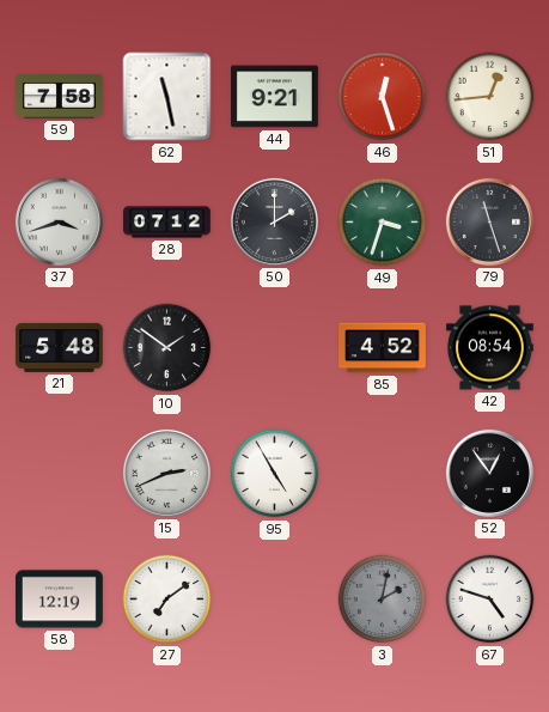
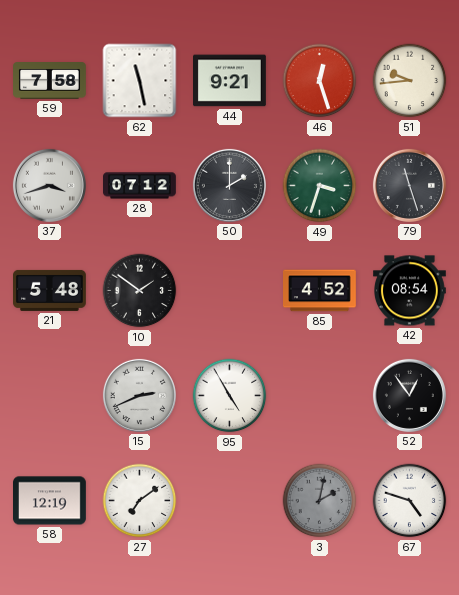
51: 12:44 -> 9:44
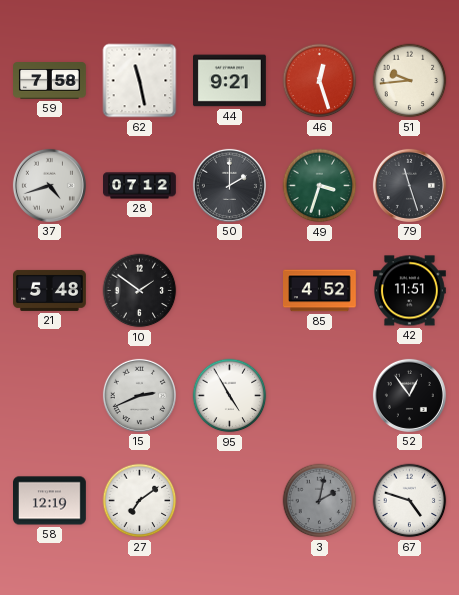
37: 3:42 -> 4:42
42: 08:54 -> 11:51
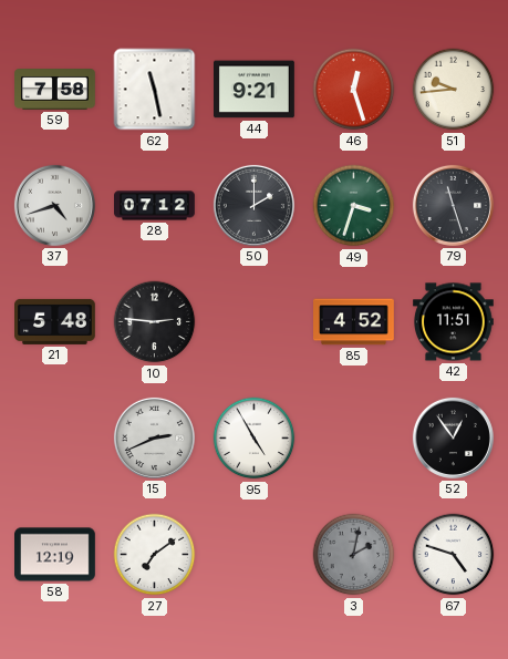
10: 1:51 -> 2:46
